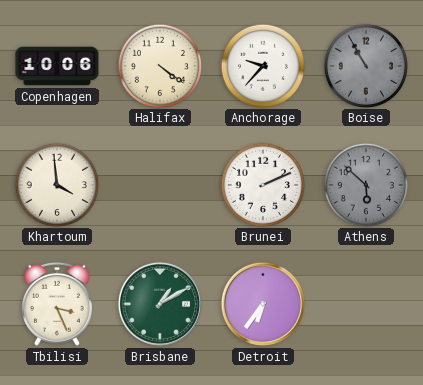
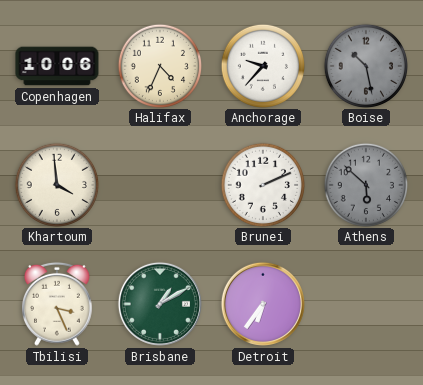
Halifax: 4:21 -> 4:34
Boise: 10:55 -> 10:28
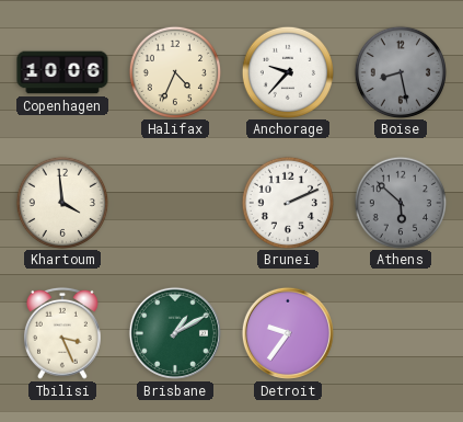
Boise: 10:28 -> 8:28
Detroit: 6:36 -> 9:36
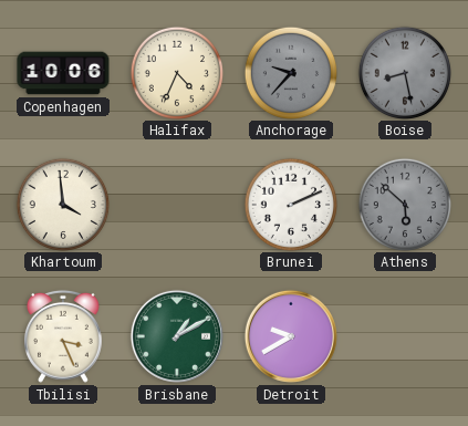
Anchorage dial: white -> grey
Detroit: 9:36 -> 9:40
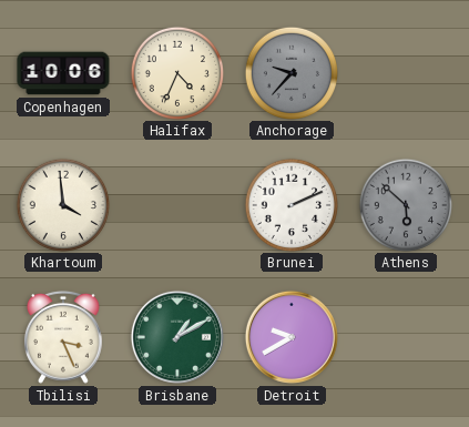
Boise: 8:28 -> none
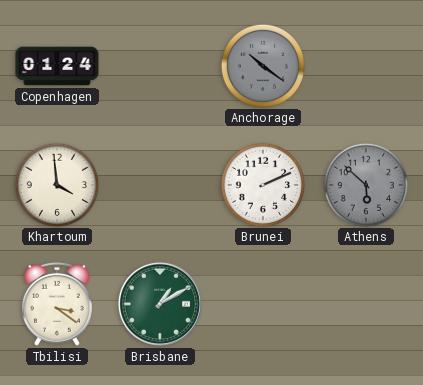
Copenhagen: 10:06 -> 01:24
Halifax: 4:34 -> none
Anchorage: 9:37 -> 10:21
Tbilisi: 3:26 -> 3:21
Detroit: 9:40 -> none
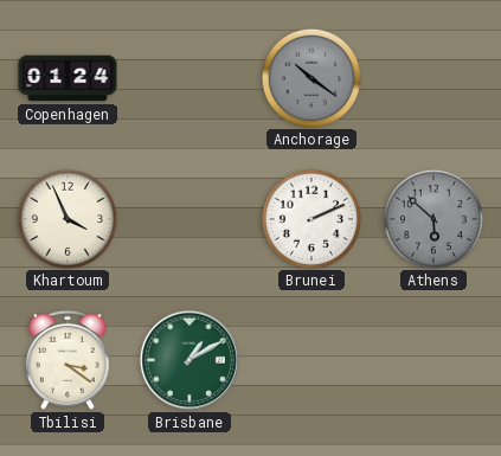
Khartoum: 3:59 -> 3:56
